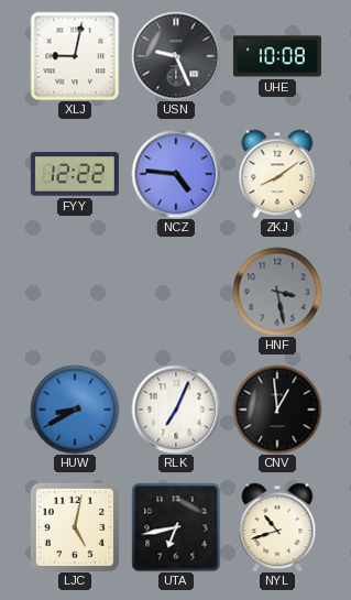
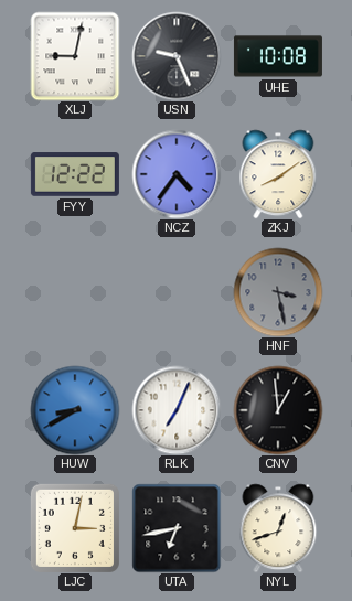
NCZ: 4:46 -> 4:36
LJC: 5:02 -> 3:02
NYL: 10:42 -> 12:42
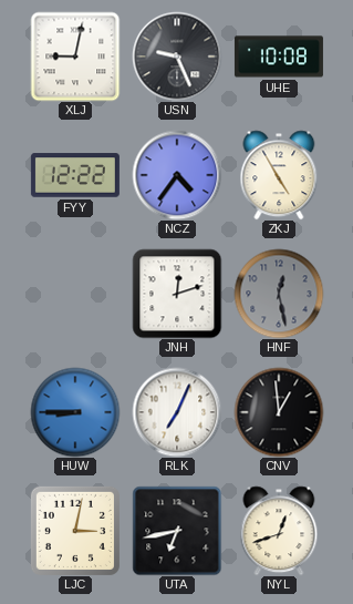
ZKJ: 8:09 -> 4:55
JNH: none -> 12:12
HNF: 3:28 -> 12:28
HUW: 8:40 -> 8:45
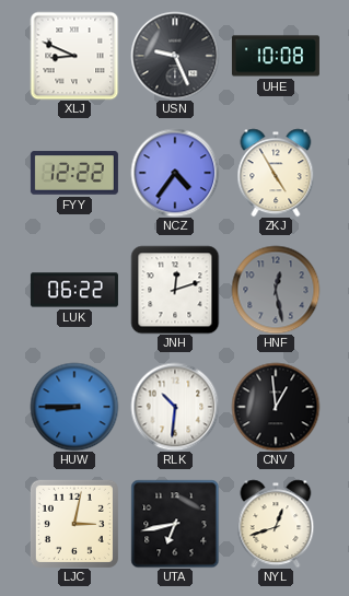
XLJ: 9:02 -> 8:49
LUK: none -> 06:22
RLK: 7:04 -> 10:31
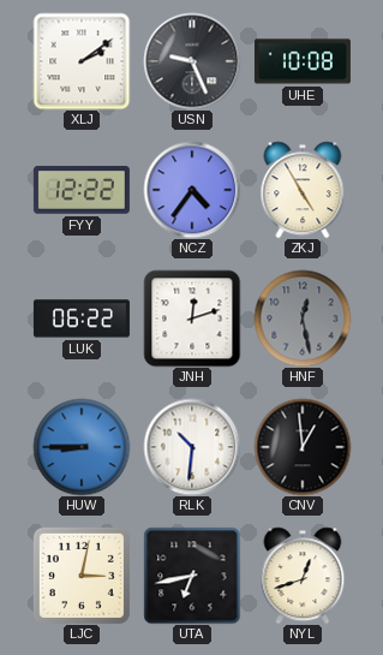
XLJ: 8:49 -> 2:09
